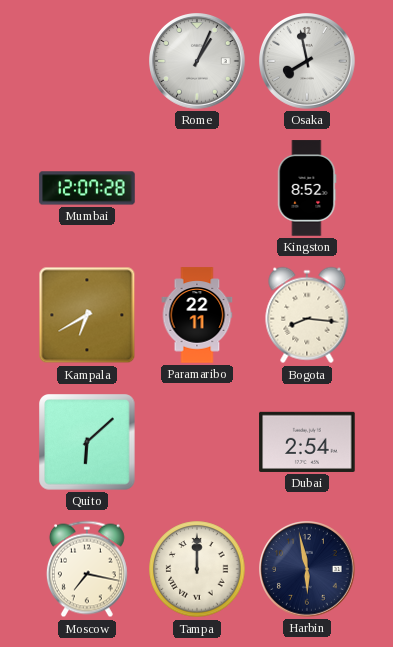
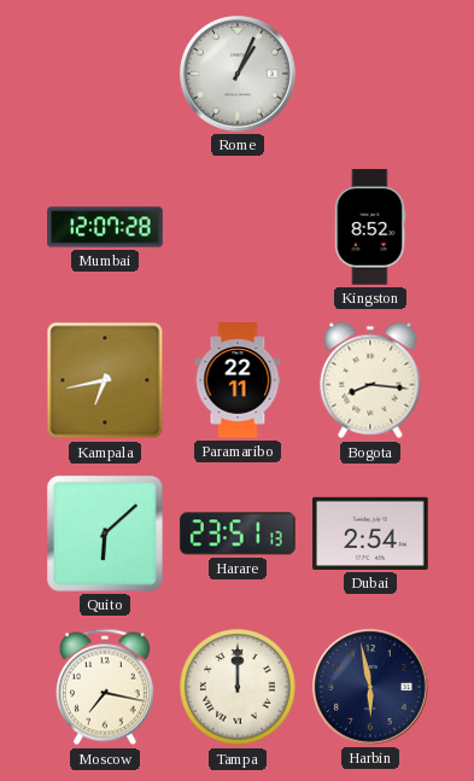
Osaka: 7:58 -> none
Kampala: 6:40 -> 6:43
Harare: none -> 23:51
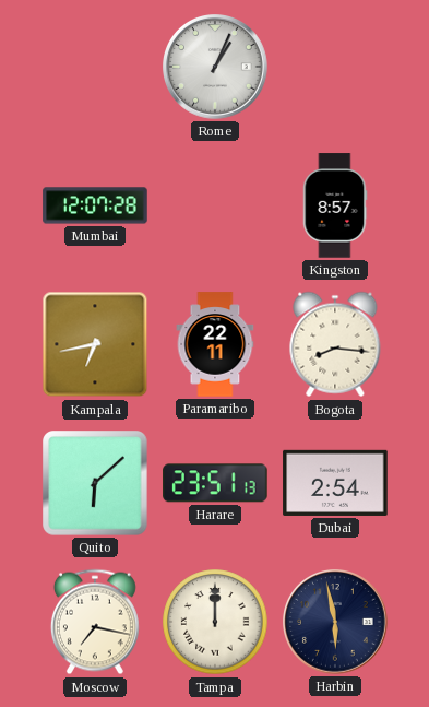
Kingston: 8:52 -> 8:57
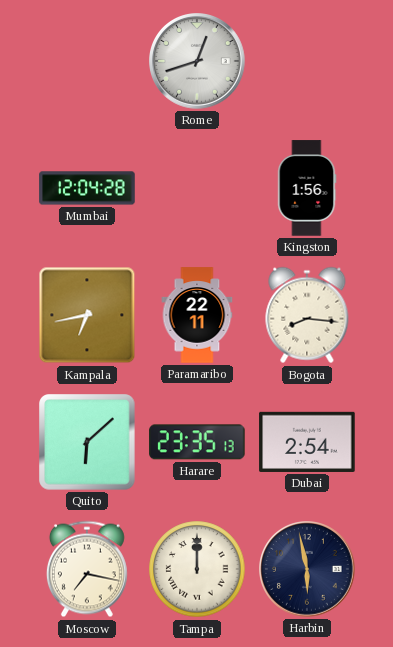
Rome: 1:04 -> 12:42
Mumbai: 12:07 -> 12:04
Kingston: 8:57 -> 1:56
Harare: 23:51 -> 23:35
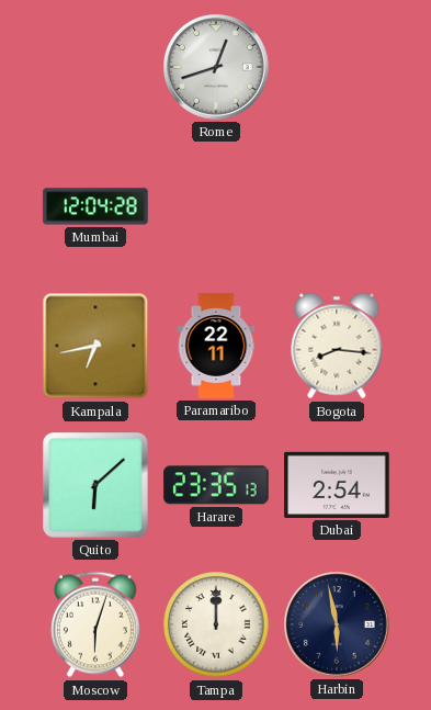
Kingston: 1:56 -> none
Moscow: 7:17 -> 6:03
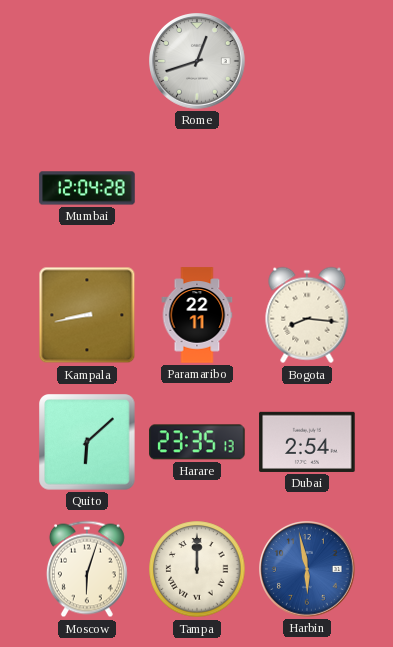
Kampala: 6:43 -> 8:43
Harbin dial: navy -> blue
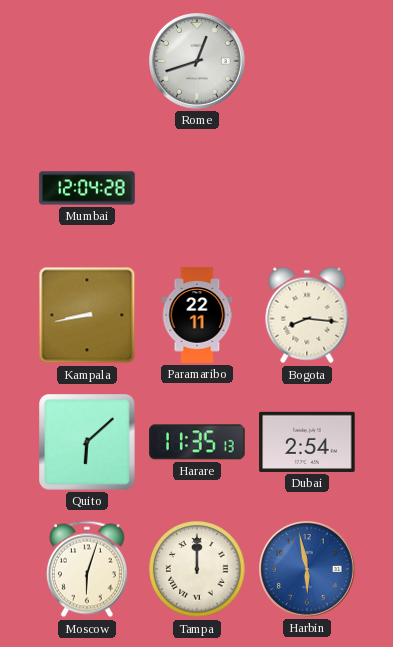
Harare: 23:35 -> 11:35
